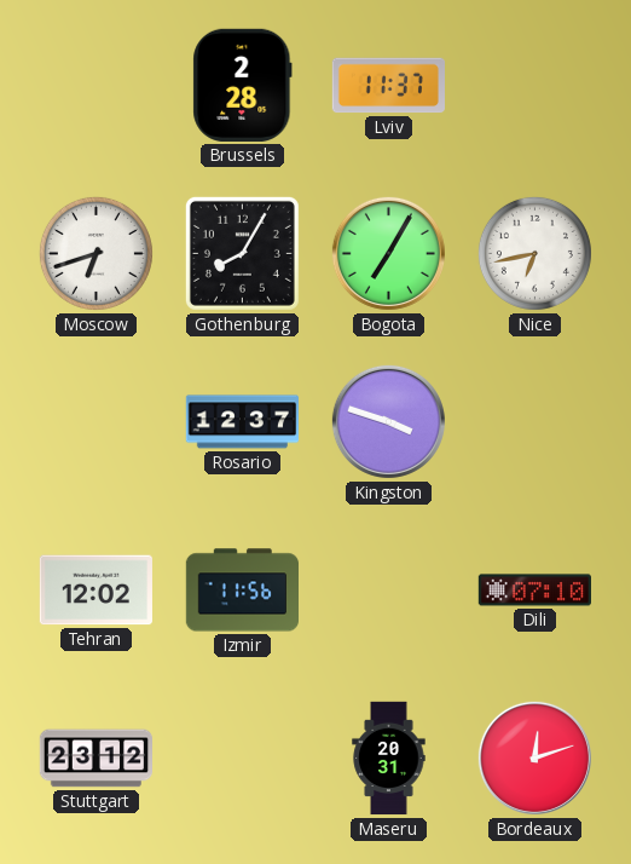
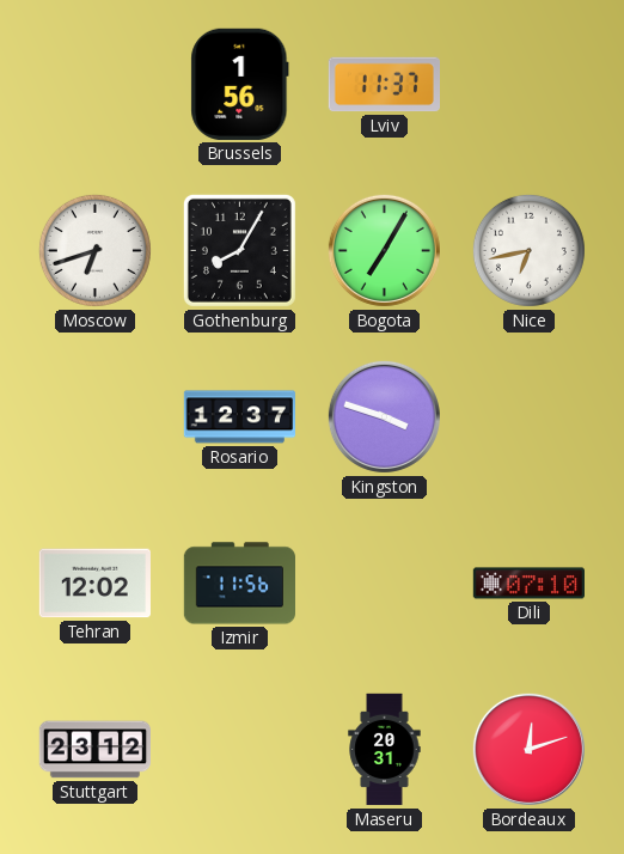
Brussels: 2:28 -> 1:56
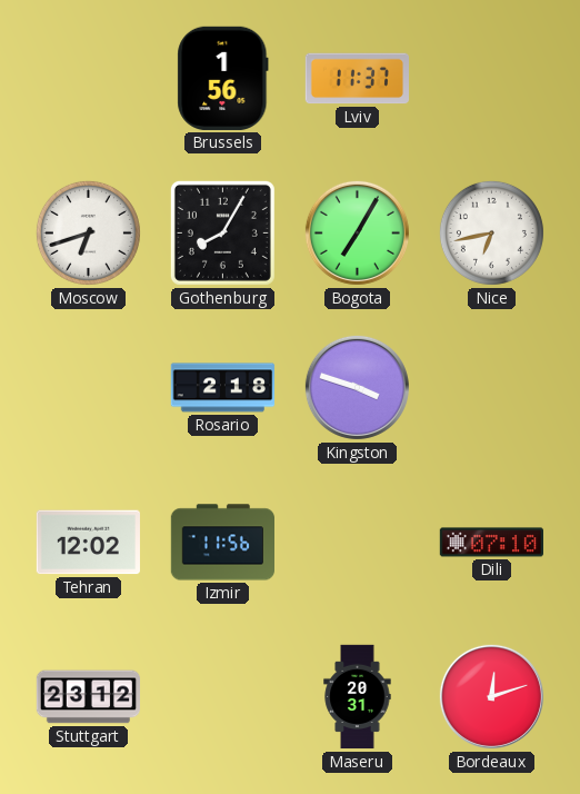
Rosario: 12:37 -> 2:18
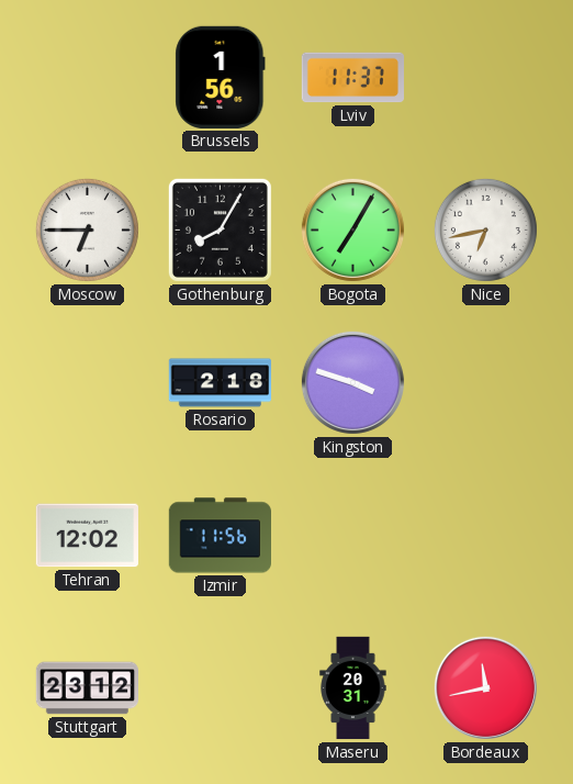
Moscow: 6:42 -> 6:45
Dili: 07:10 -> none
Bordeaux: 12:12 -> 11:43
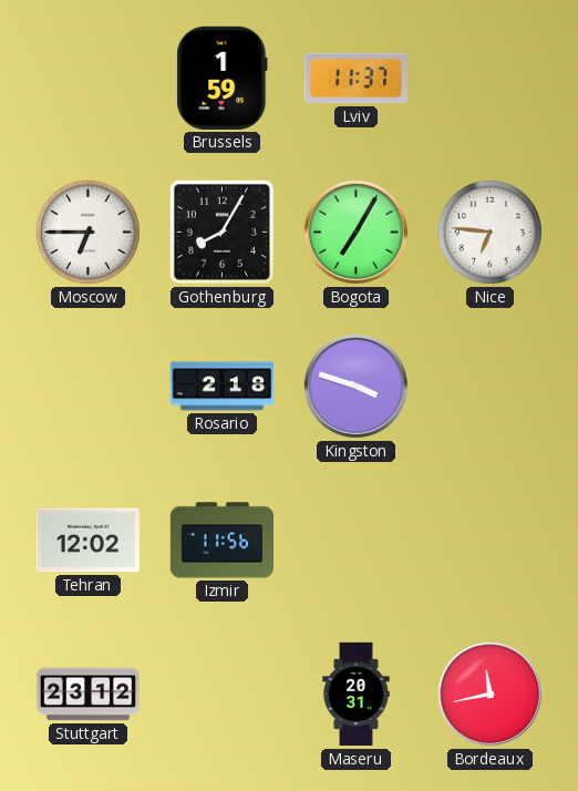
Brussels: 1:56 -> 1:59
Nice: 6:43 -> 6:46
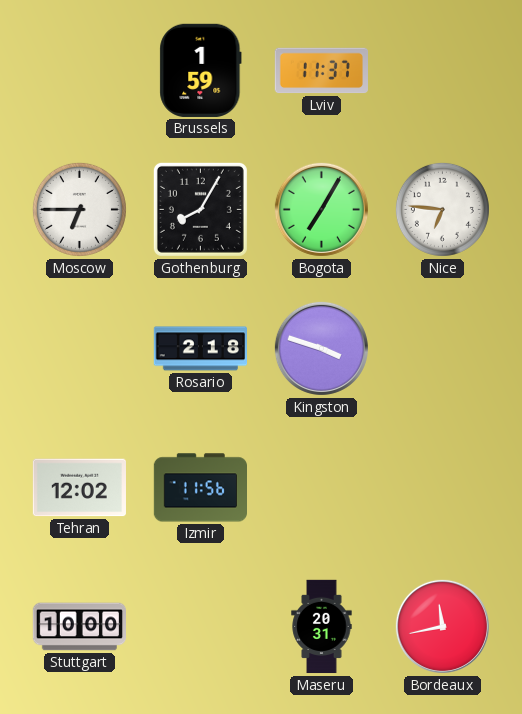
Stuttgart: 23:12 -> 10:00
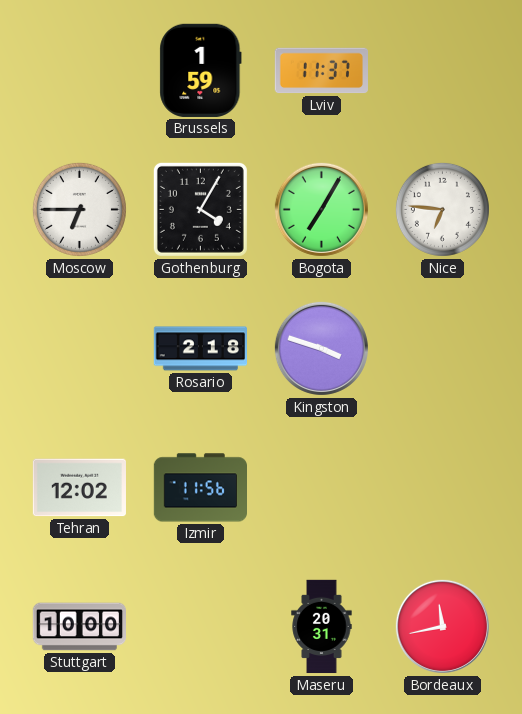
Gothenburg: 8:05 -> 4:05
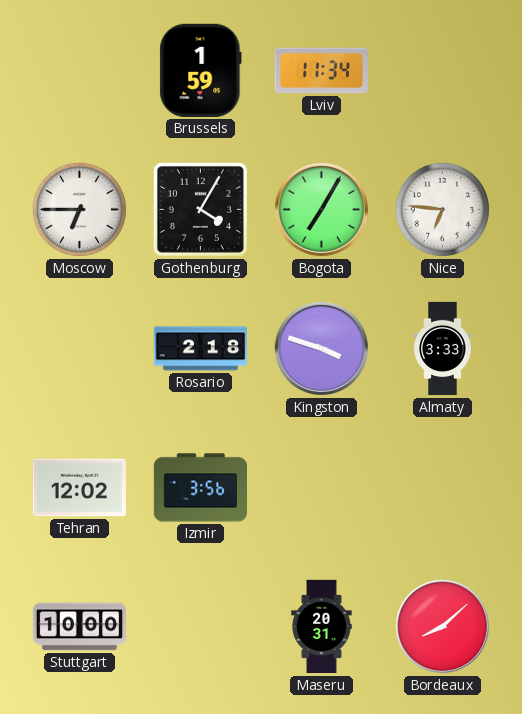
Lviv: 11:37 -> 11:34
Almaty: none -> 3:33
Izmir: 11:56 -> 3:56
Bordeaux: 11:43 -> 8:08
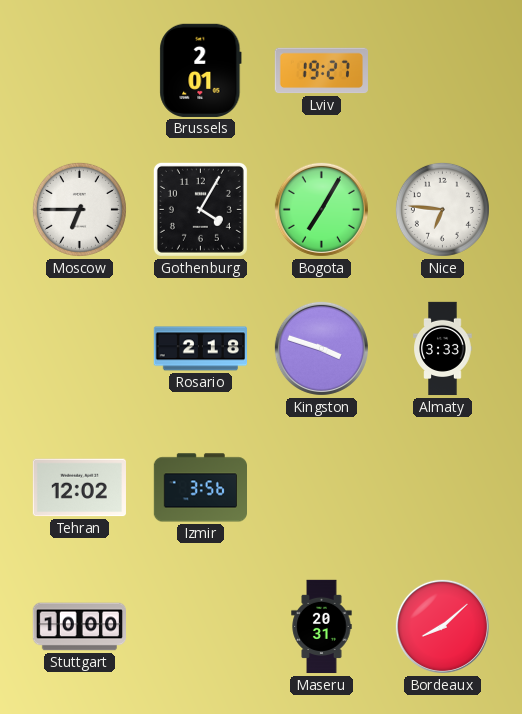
Brussels: 1:59 -> 2:01
Lviv: 11:34 -> 19:27
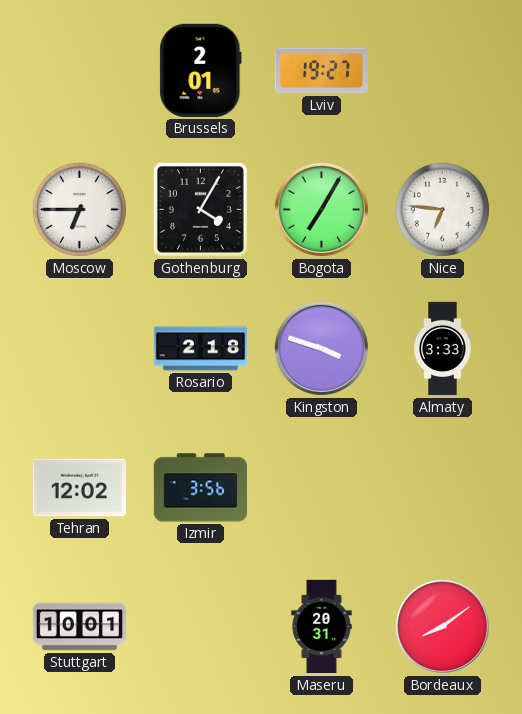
Stuttgart: 10:00 -> 10:01
Bordeaux: 8:08 -> 8:09
